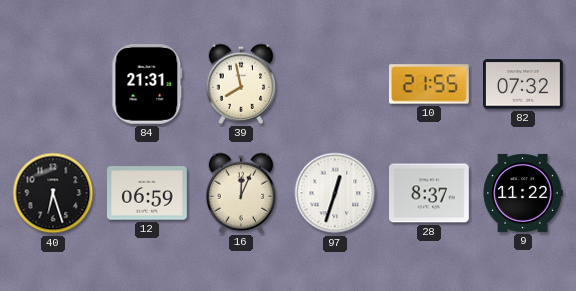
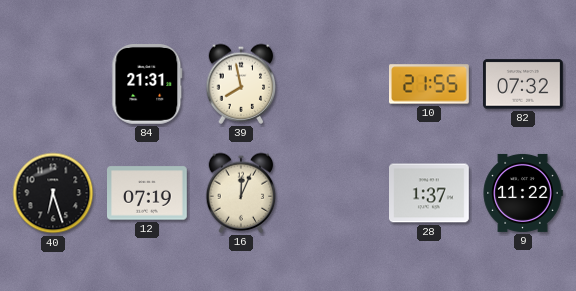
12: 06:59 -> 07:19
97: 12:33 -> none
28: 8:37 -> 1:37
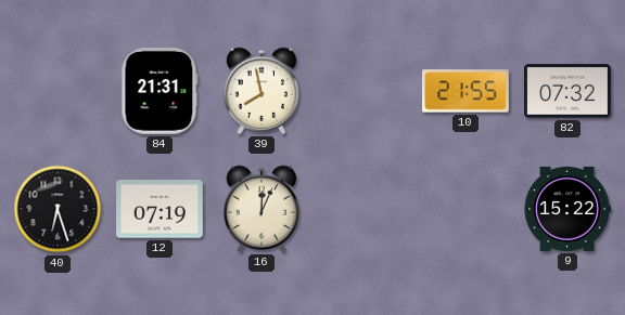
28: 1:37 -> none
9: 11:22 -> 15:22
